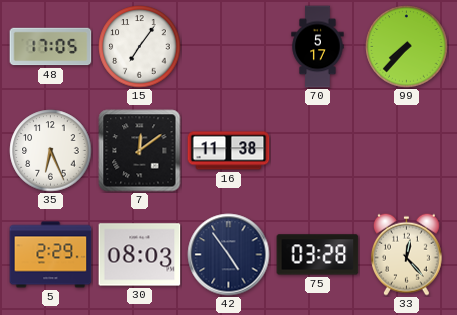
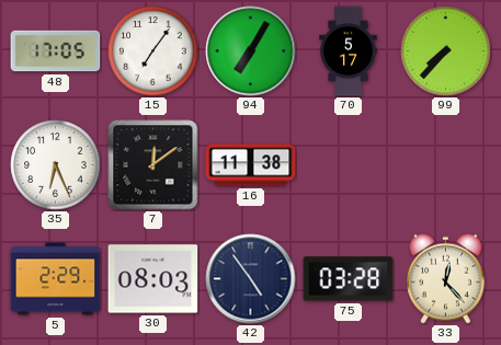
94: none -> 7:05
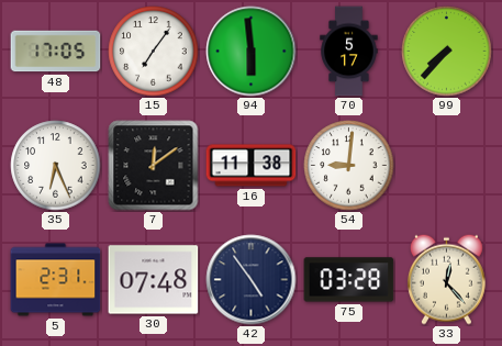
94: 7:05 -> 5:59
54: none -> 9:01
5: 2:29 -> 2:31
30: 08:03 -> 07:48
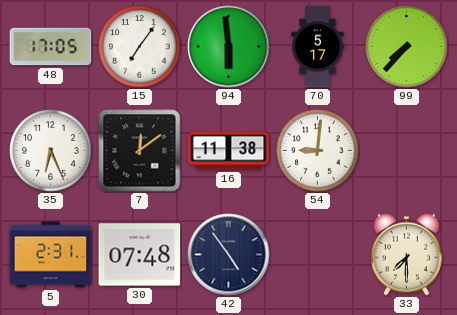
75: 03:28 -> none
33: 12:23 -> 7:30
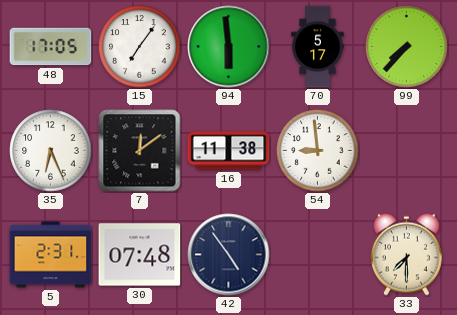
54: 9:01 -> 8:59
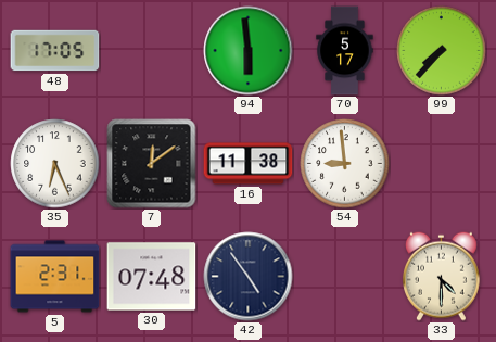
15: 7:06 -> none
33: 7:30 -> 4:30
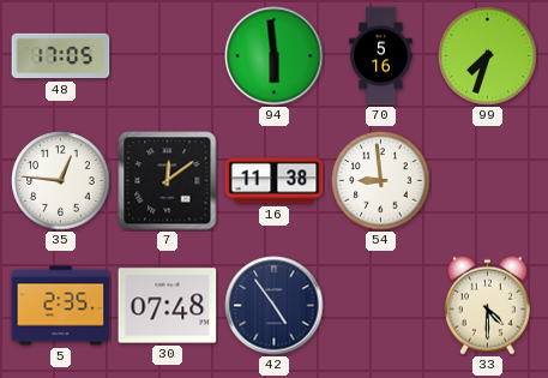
70: 5:17 -> 5:16
99: 7:37 -> 7:33
35: 6:26 -> 12:46
5: 2:31 -> 2:35
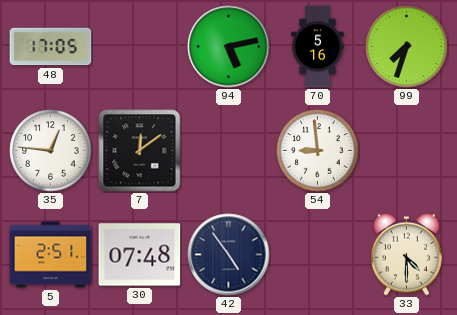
94: 5:59 -> 5:13
16: 11:38 -> none
5: 2:35 -> 2:51
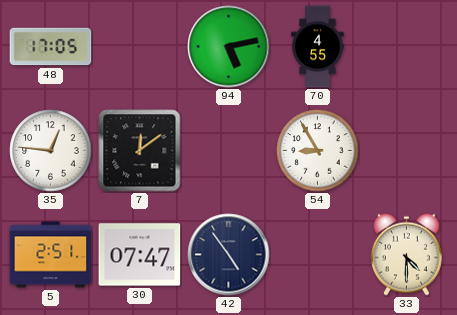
70: 5:16 -> 4:55
99: 7:33 -> none
54: 8:59 -> 8:55
30: 07:48 -> 07:47
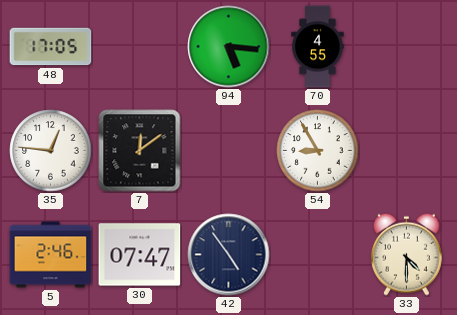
94: 5:13 -> 5:16
5: 2:51 -> 2:46
